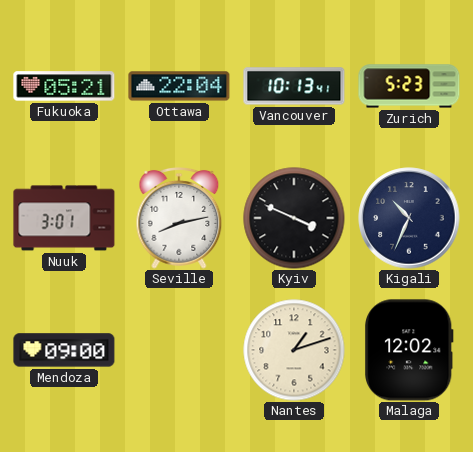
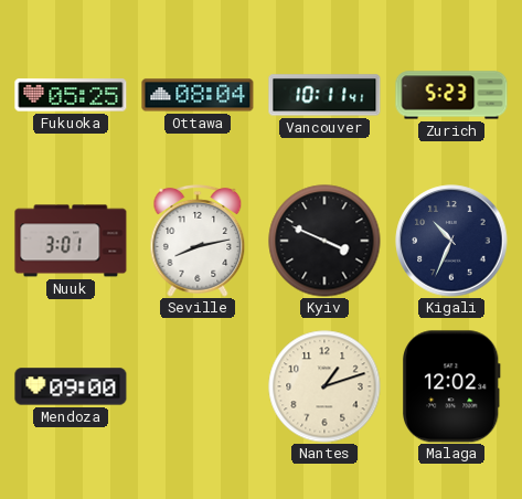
Fukuoka: 05:21 -> 05:25
Ottawa: 22:04 -> 08:04
Vancouver: 10:13 -> 10:11
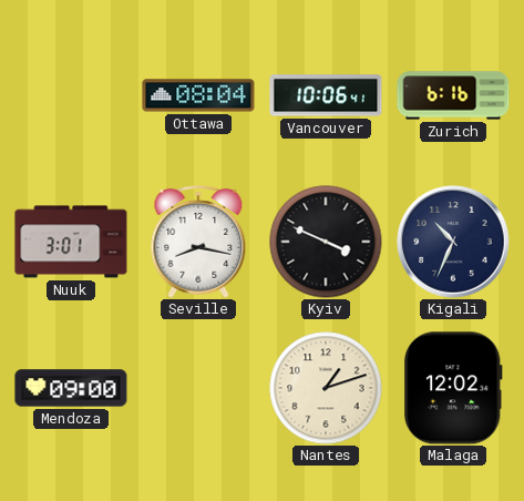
Fukuoka: 05:25 -> none
Vancouver: 10:11 -> 10:06
Zurich: 5:23 -> 6:16
Seville: 8:13 -> 8:17
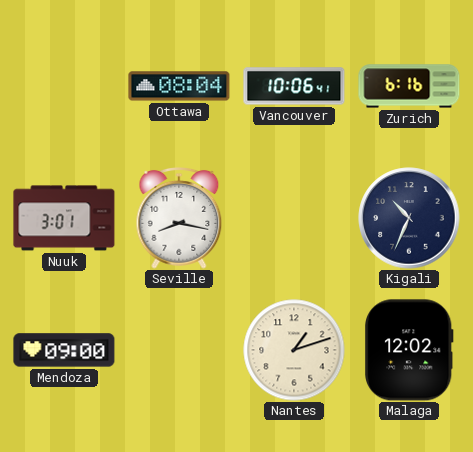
Kyiv: 3:49 -> none
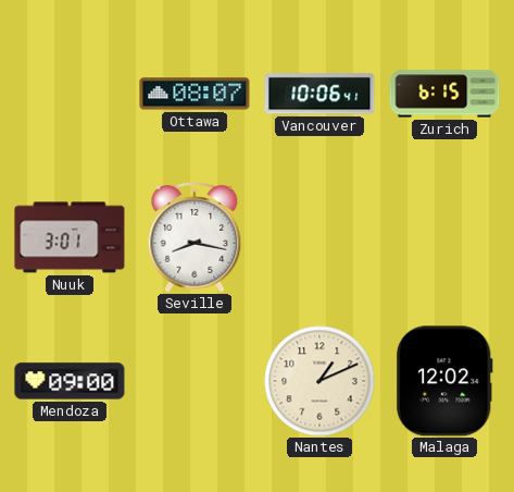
Ottawa: 08:04 -> 08:07
Zurich: 6:16 -> 6:15
Kigali: 10:34 -> none
Nantes: 1:12 -> 1:11
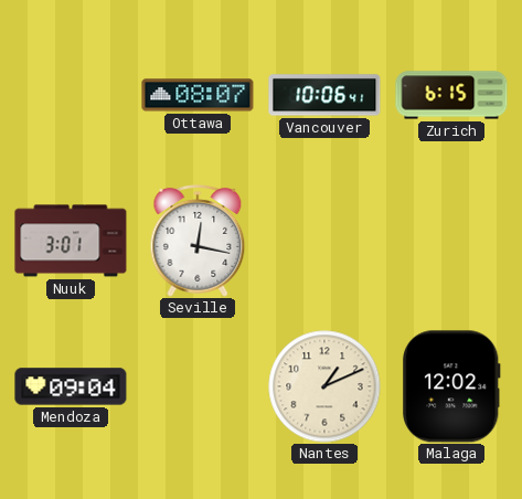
Seville: 8:17 -> 12:17
Mendoza: 09:00 -> 09:04
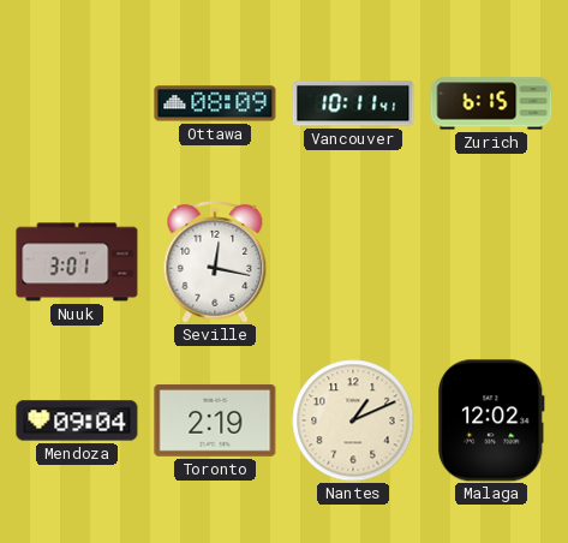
Ottawa: 08:07 -> 08:09
Vancouver: 10:06 -> 10:11
Toronto: none -> 2:19
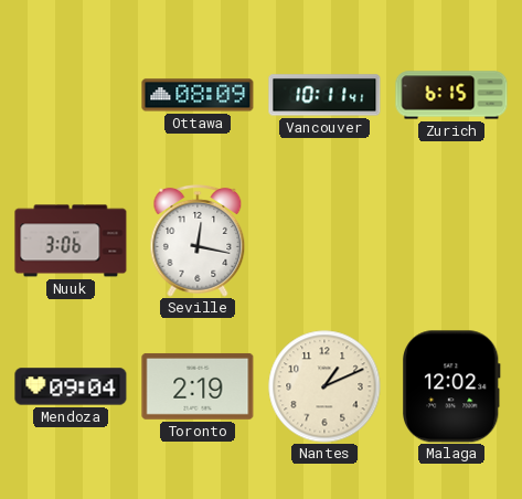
Nuuk: 3:01 -> 3:06
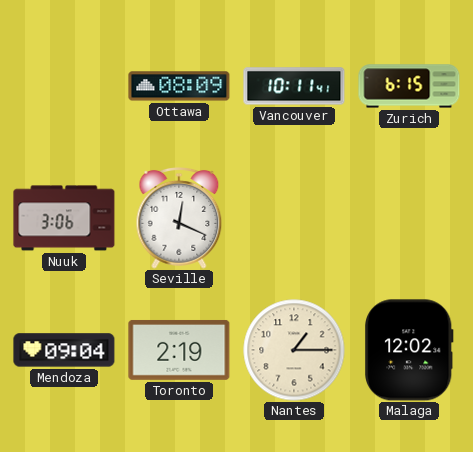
Seville: 12:17 -> 12:19
Nantes: 1:11 -> 1:15
